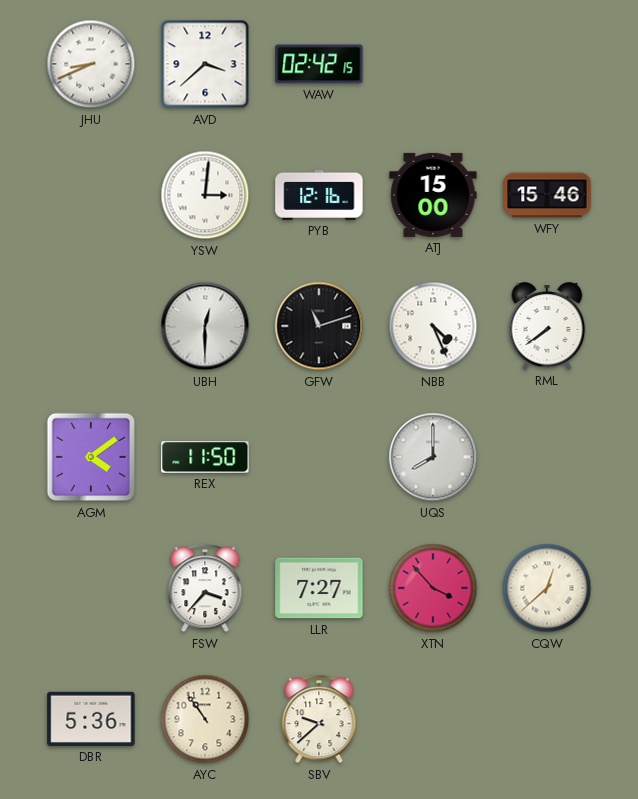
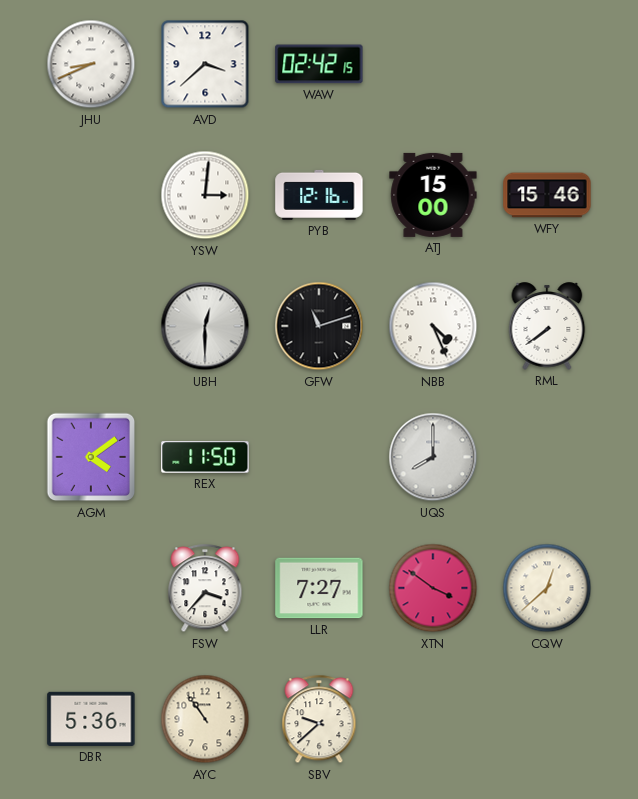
XTN: 3:53 -> 3:51
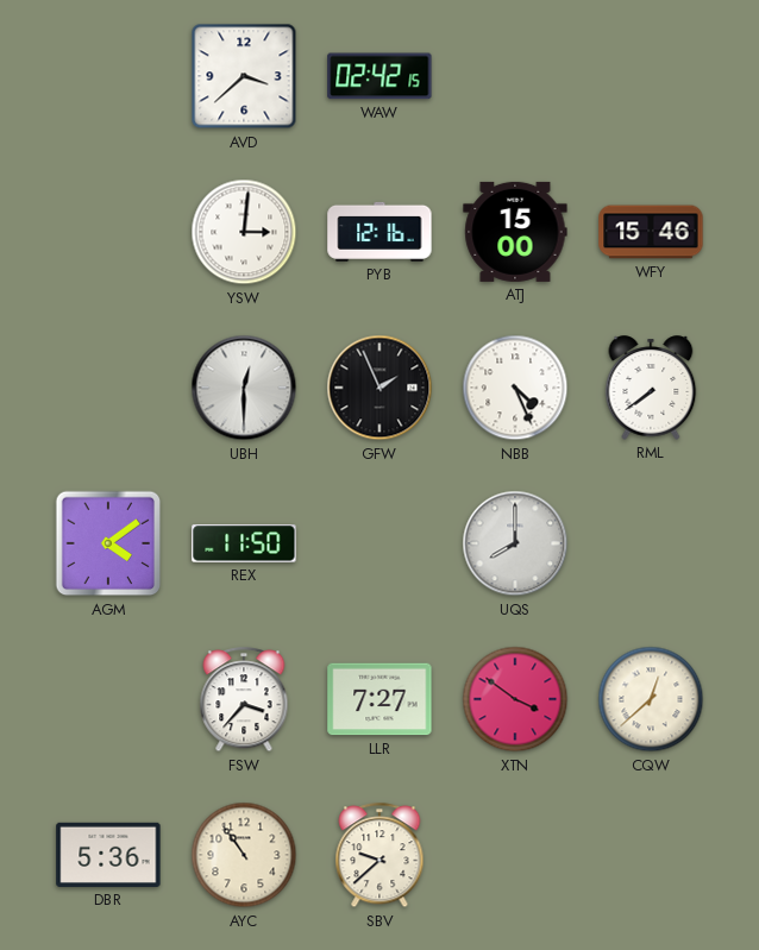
JHU: 8:41 -> none
GFW: 11:12 -> 1:56
